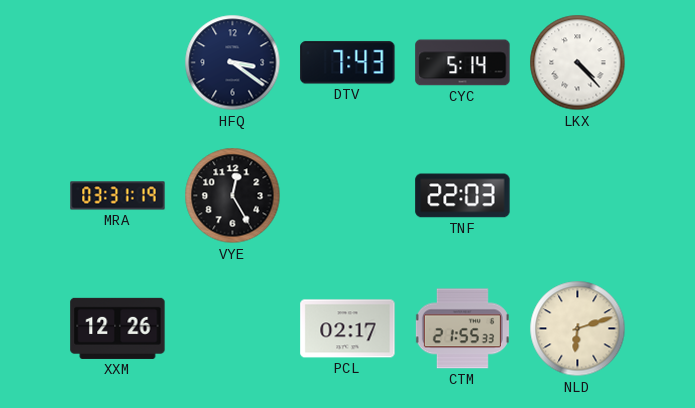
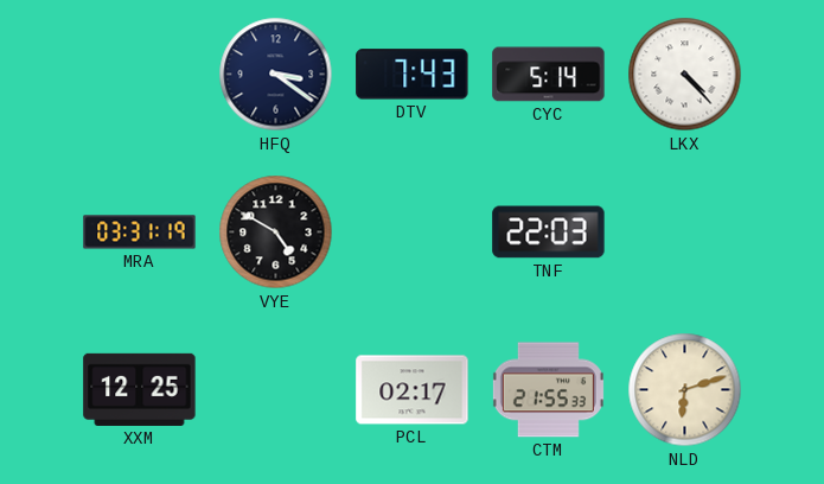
VYE: 12:25 -> 4:50
XXM: 12:26 -> 12:25
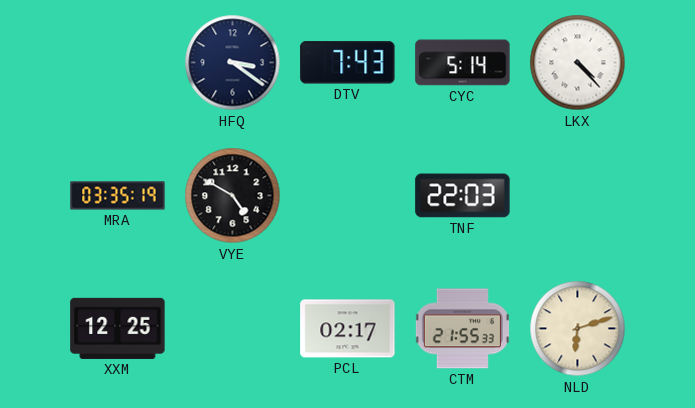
MRA: 03:31 -> 03:35
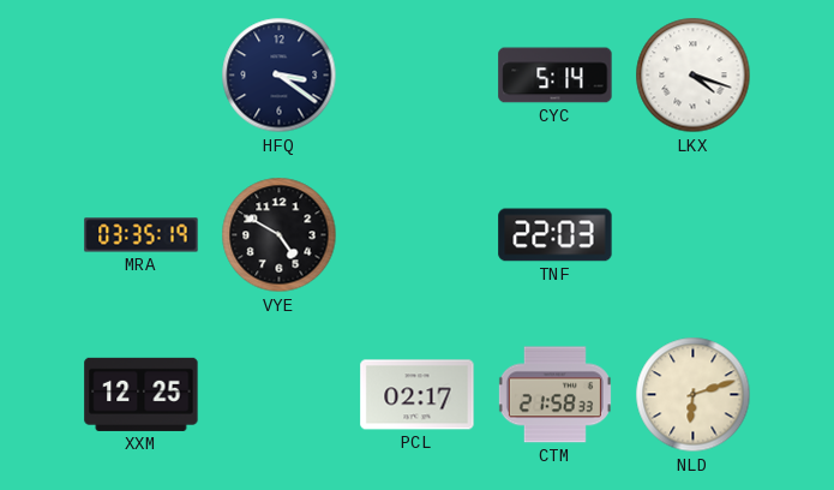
DTV: 7:43 -> none
LKX: 4:23 -> 4:18
CTM: 21:55 -> 21:58
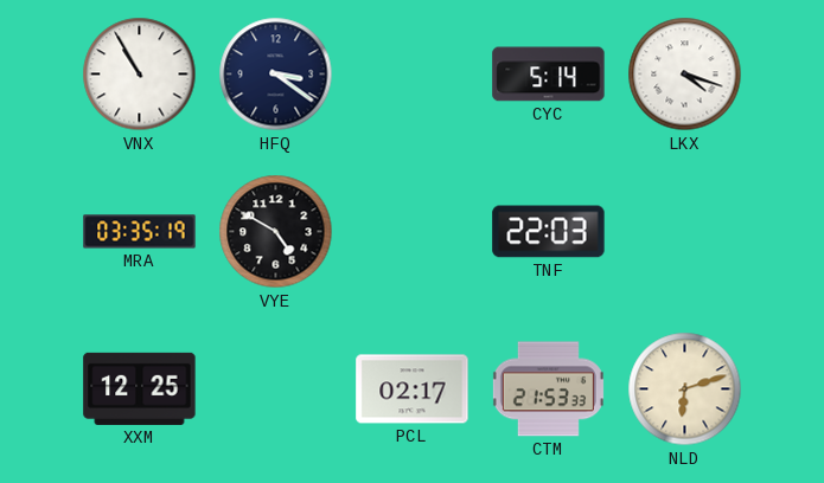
VNX: none -> 10:55
CTM: 21:58 -> 21:53
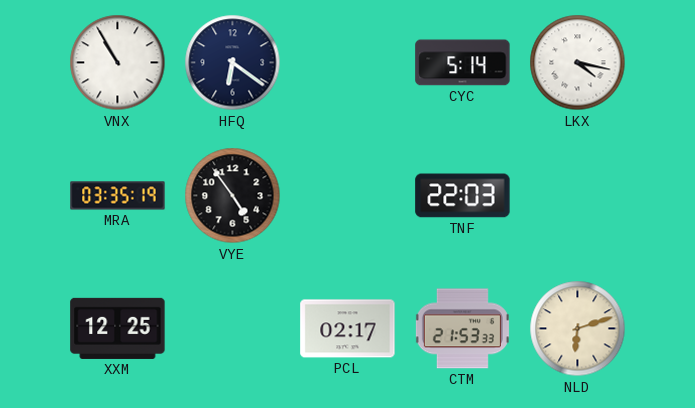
HFQ: 3:21 -> 6:21
LKX: 4:18 -> 4:17
VYE: 4:50 -> 4:54
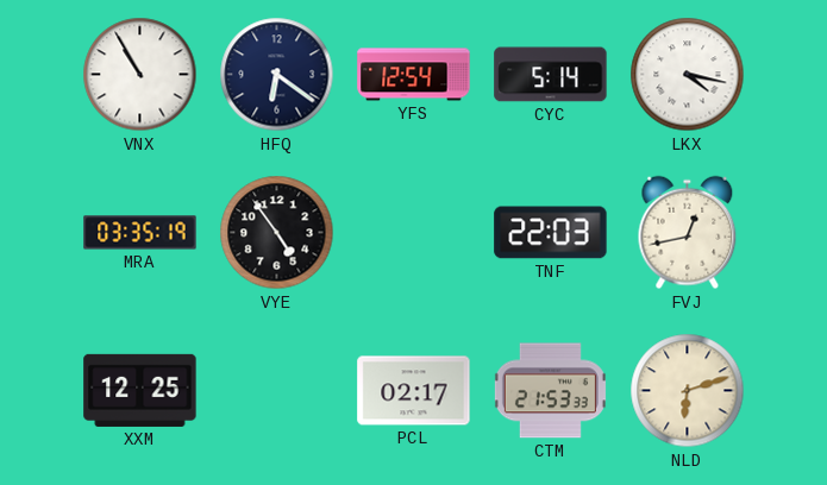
YFS: none -> 12:54
FVJ: none -> 12:43
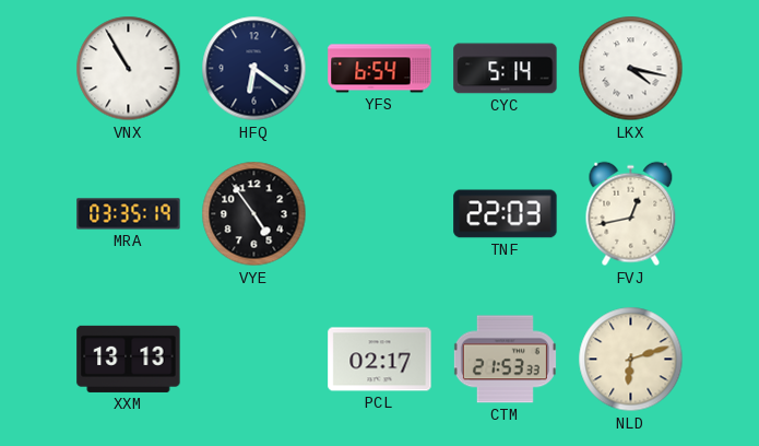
YFS: 12:54 -> 6:54
XXM: 12:25 -> 13:13
